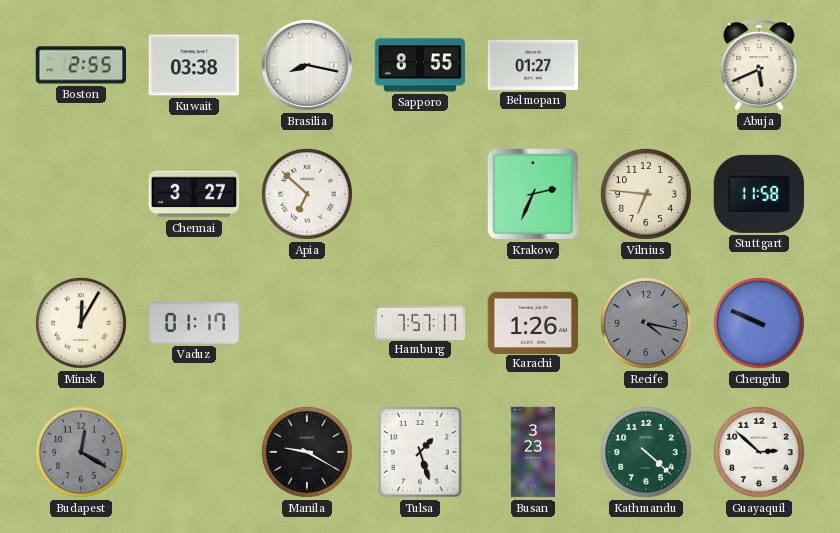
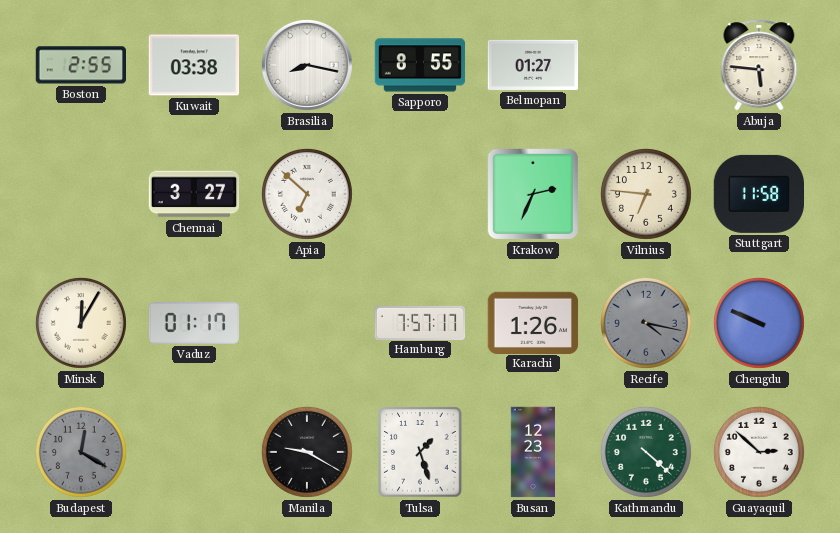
Abuja: 5:41 -> 5:46
Busan: 3:23 -> 12:23
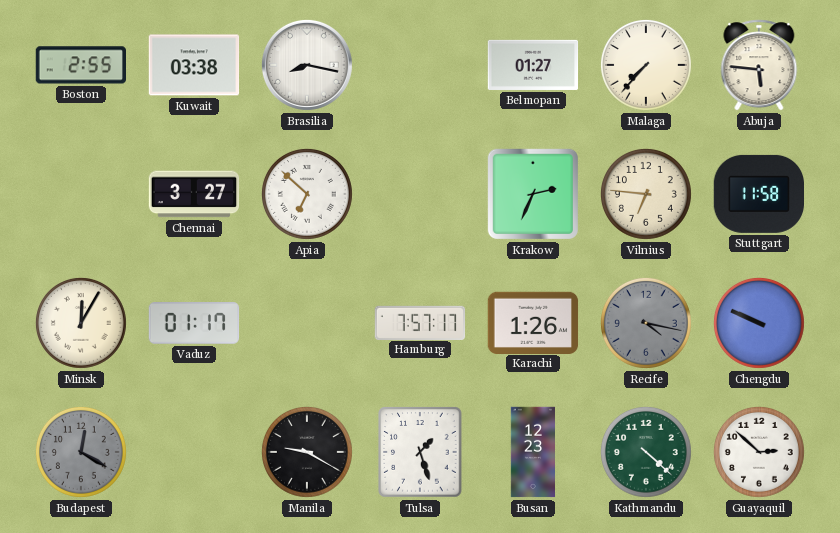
Sapporo: 8:55 -> none
Malaga: none -> 7:37
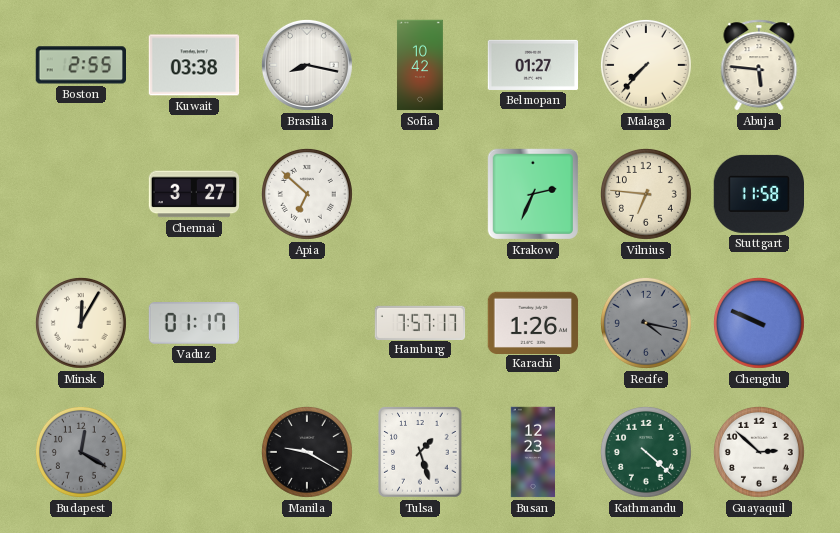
Sofia: none -> 10:42
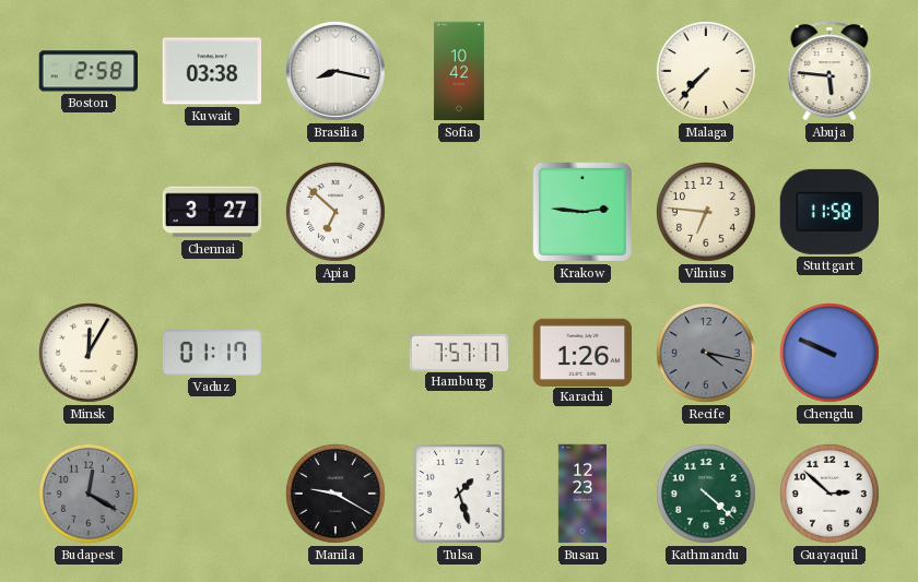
Boston: 2:55 -> 2:58
Belmopan: 01:27 -> none
Krakow: 2:34 -> 2:46
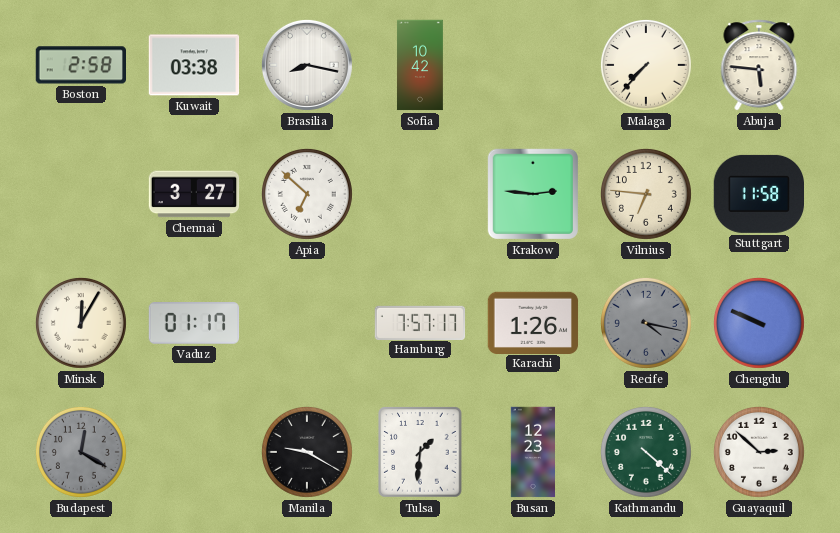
Tulsa: 1:27 -> 1:31
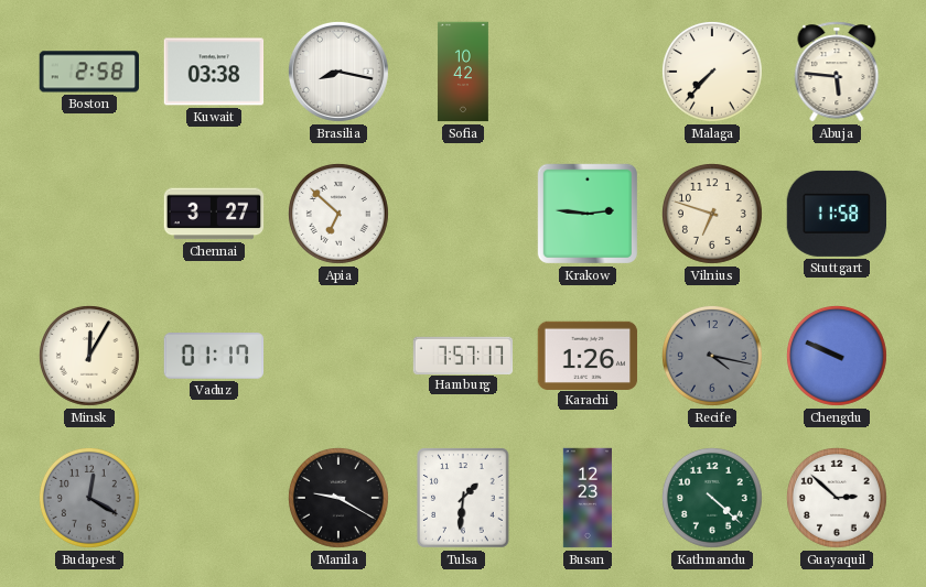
Vilnius: 6:46 -> 6:48
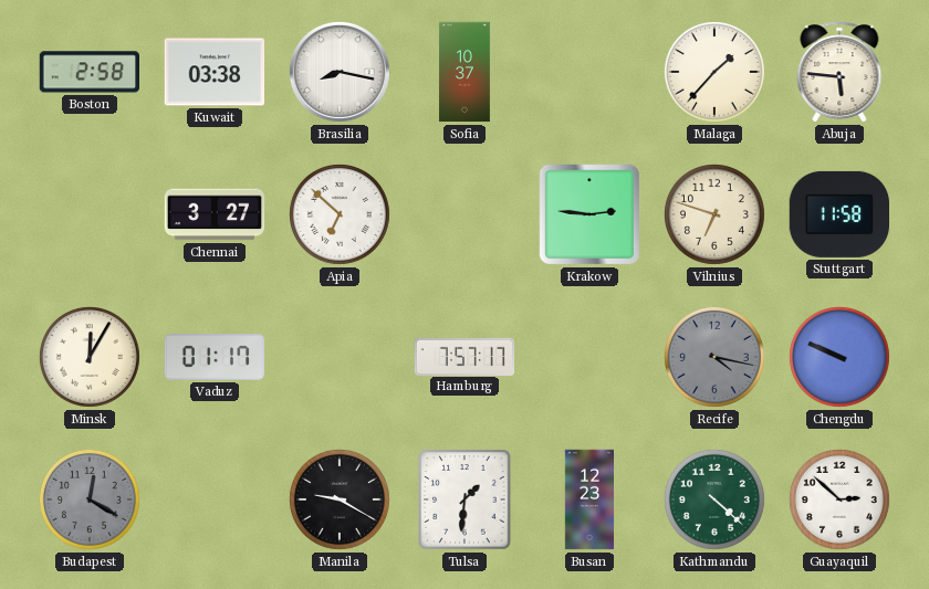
Sofia: 10:42 -> 10:37
Malaga: 7:37 -> 1:37
Karachi: 1:26 -> none
